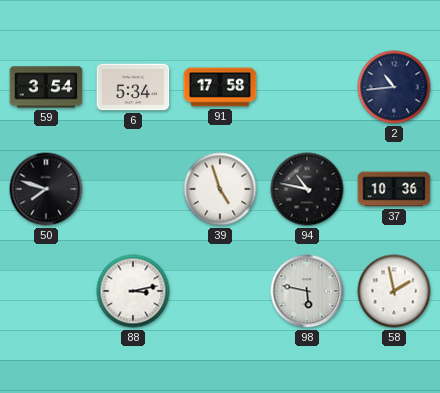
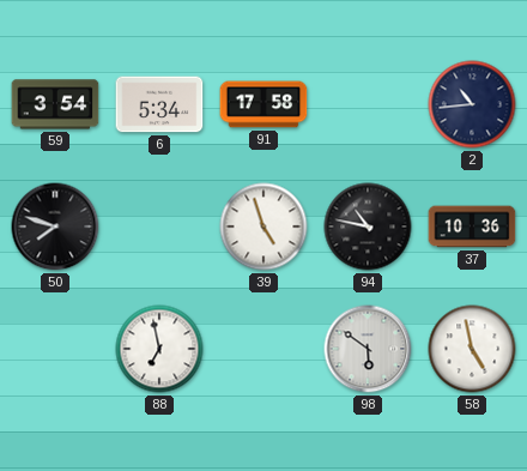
88: 3:13 -> 6:58
98: 5:47 -> 5:51
58: 1:58 -> 4:58
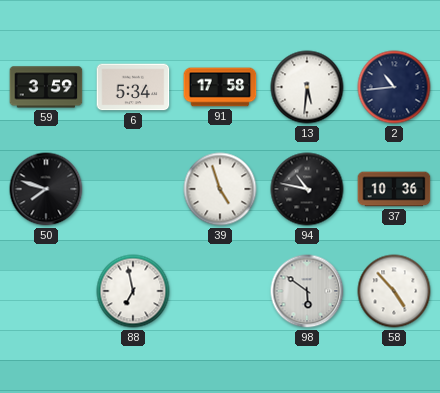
59: 3:54 -> 3:59
13: none -> 5:31
58: 4:58 -> 4:53
